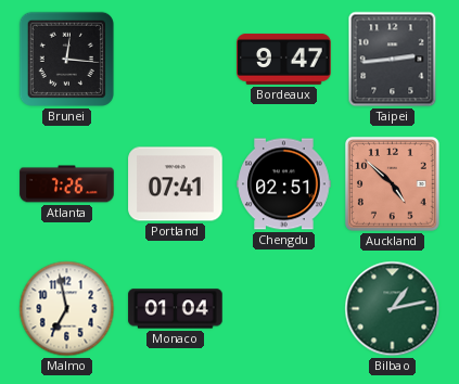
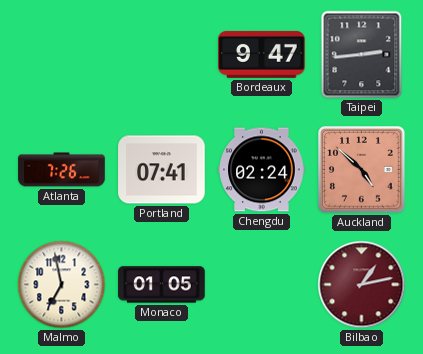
Brunei: 12:16 -> none
Chengdu: 02:51 -> 02:24
Monaco: 01:04 -> 01:05
Bilbao dial: green -> burgundy
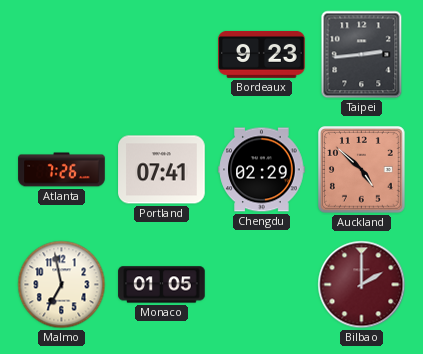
Bordeaux: 9:47 -> 9:23
Chengdu: 02:24 -> 02:29
Bilbao: 1:13 -> 2:00
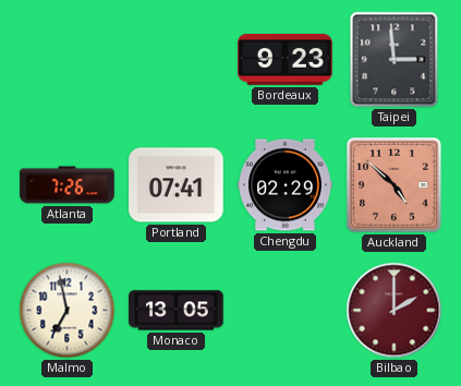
Taipei: 2:44 -> 2:59
Monaco: 01:05 -> 13:05
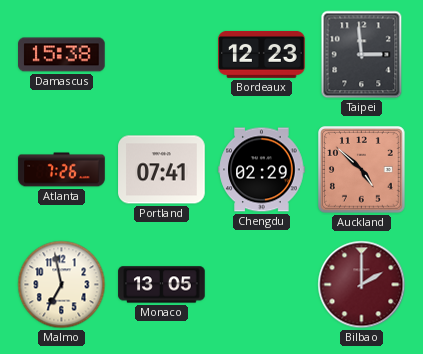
Damascus: none -> 15:38
Bordeaux: 9:23 -> 12:23
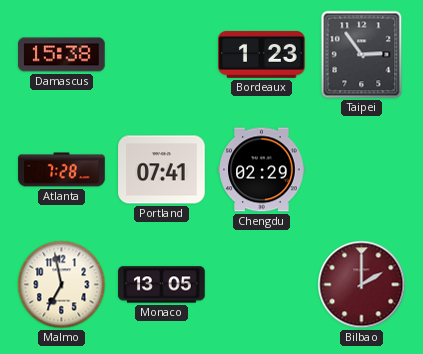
Bordeaux: 12:23 -> 1:23
Taipei: 2:59 -> 2:54
Atlanta: 7:26 -> 7:28
Auckland: 4:52 -> none
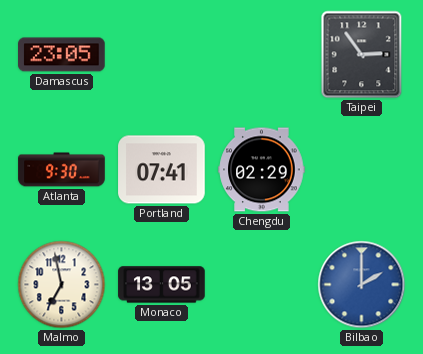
Damascus: 15:38 -> 23:05
Bordeaux: 1:23 -> none
Atlanta: 7:28 -> 9:30
Bilbao dial: burgundy -> blue
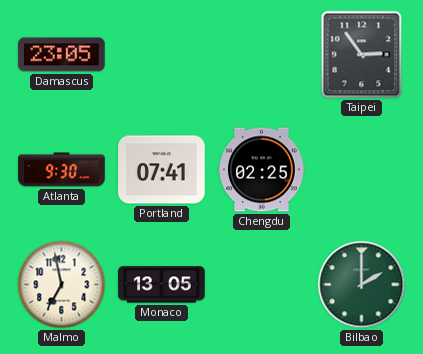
Chengdu: 02:29 -> 02:25
Bilbao dial: blue -> green
